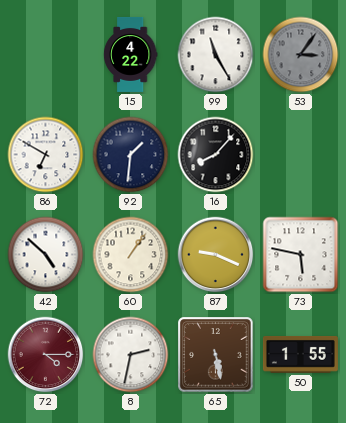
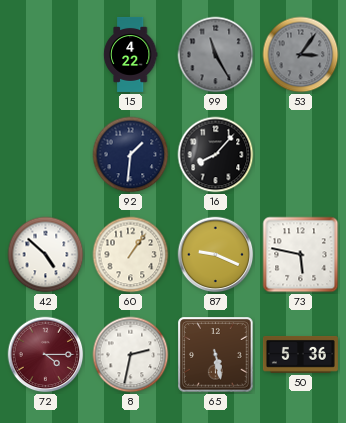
99 dial: white -> grey
86: 6:50 -> none
50: 1:55 -> 5:36
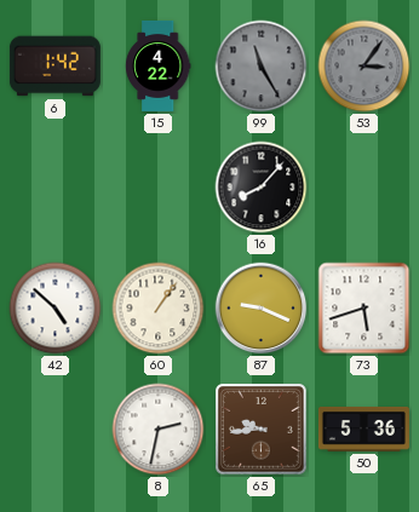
6: none -> 1:42
92: 1:31 -> none
73: 5:47 -> 5:42
72: 4:15 -> none
65: 5:28 -> 9:44
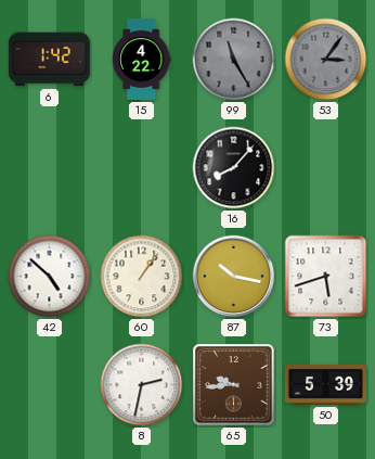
87: 9:19 -> 10:17
50: 5:36 -> 5:39
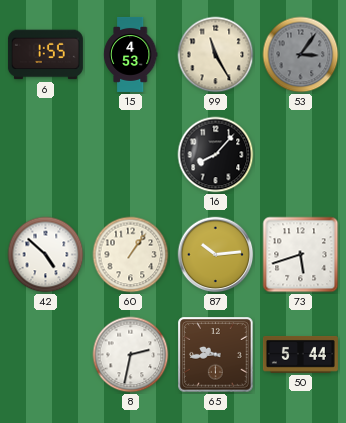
6: 1:42 -> 1:55
15: 4:22 -> 4:53
99 dial: grey -> cream
87: 10:17 -> 10:14
50: 5:39 -> 5:44
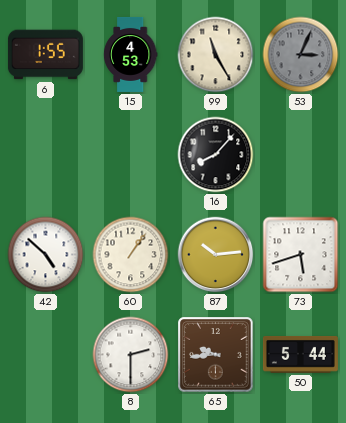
53: 3:06 -> 3:04
8: 2:32 -> 2:30
